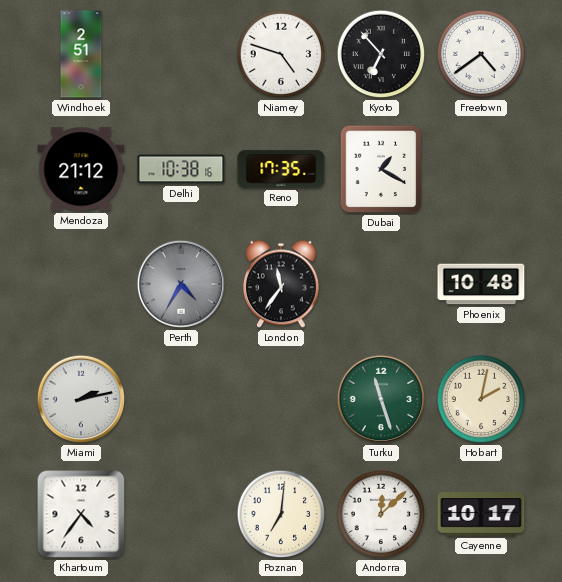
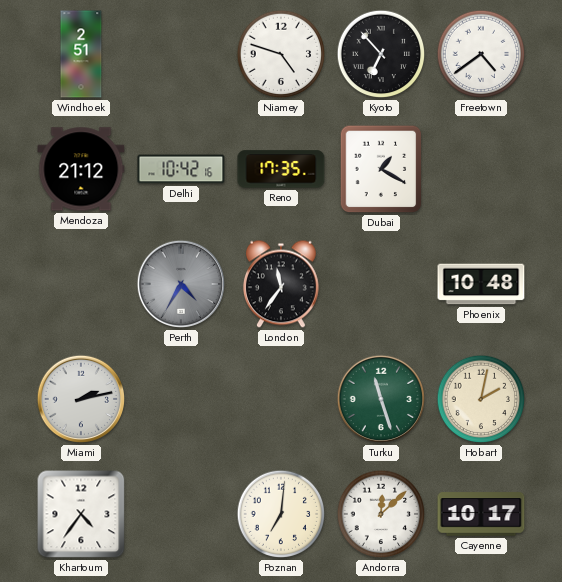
Delhi: 10:38 -> 10:42
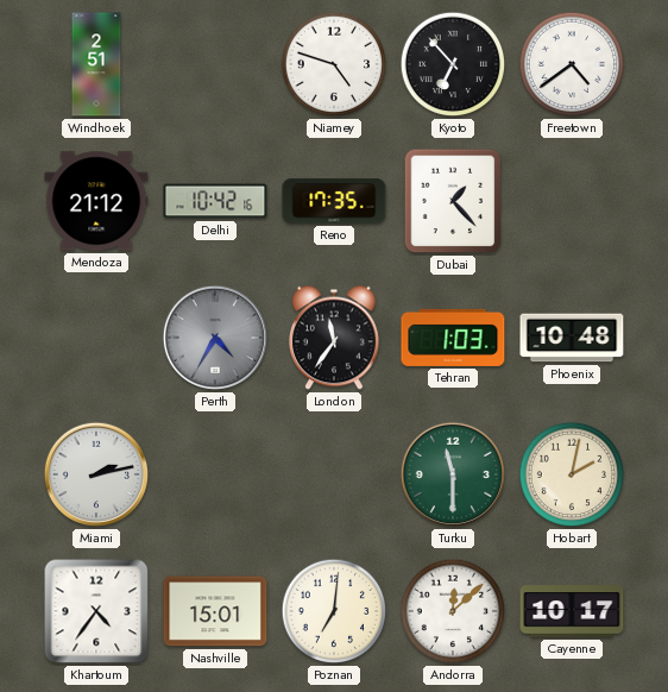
Dubai: 1:20 -> 1:23
Tehran: none -> 1:03
Turku: 11:27 -> 11:30
Nashville: none -> 15:01
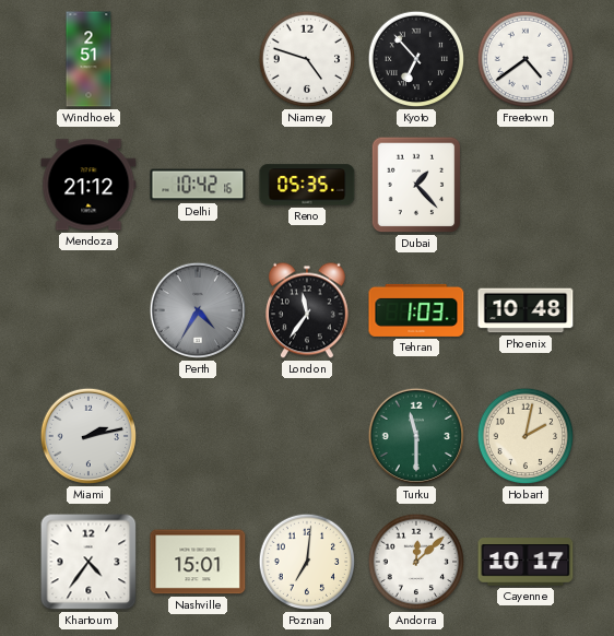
Reno: 17:35 -> 05:35
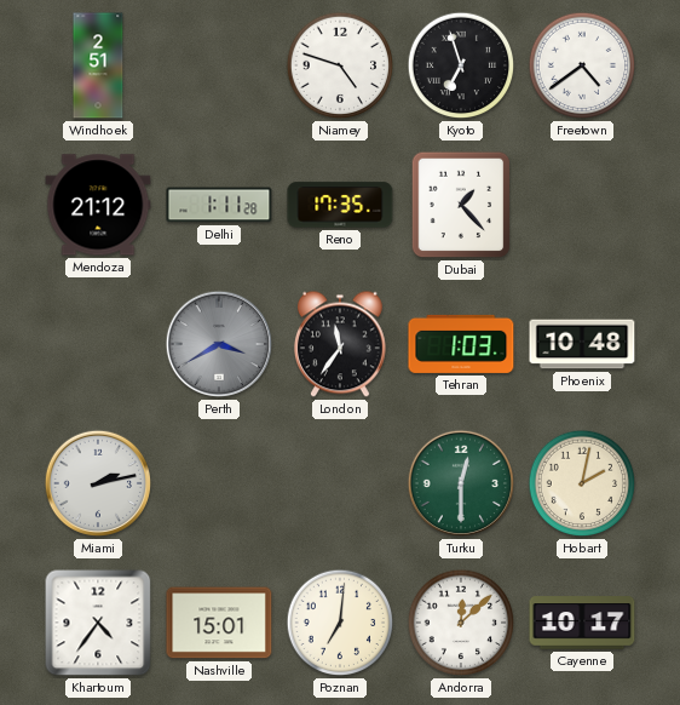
Kyoto: 6:53 -> 6:57
Delhi: 10:42 -> 1:11
Reno: 05:35 -> 17:35
Perth: 4:35 -> 3:40
Turku: 11:30 -> 12:30
